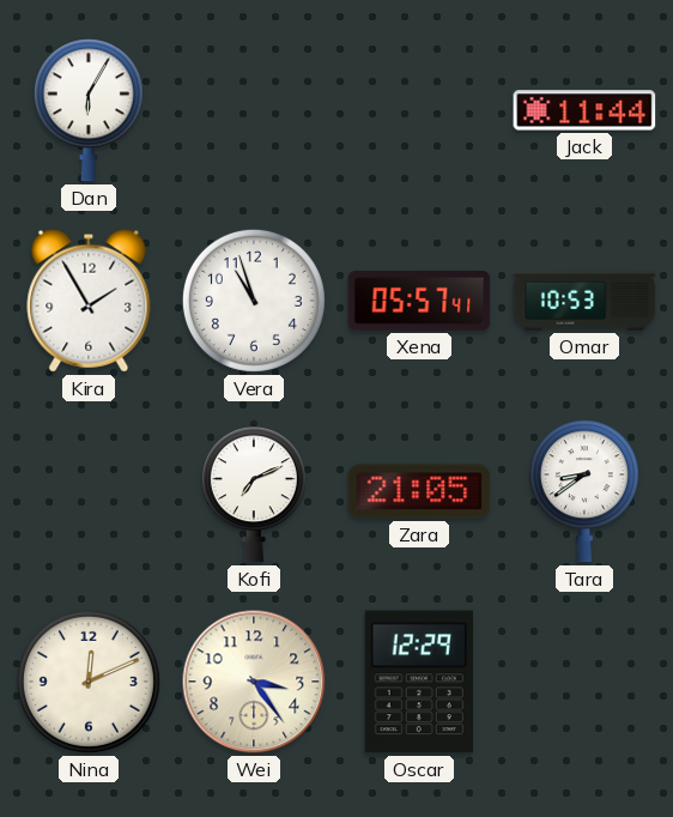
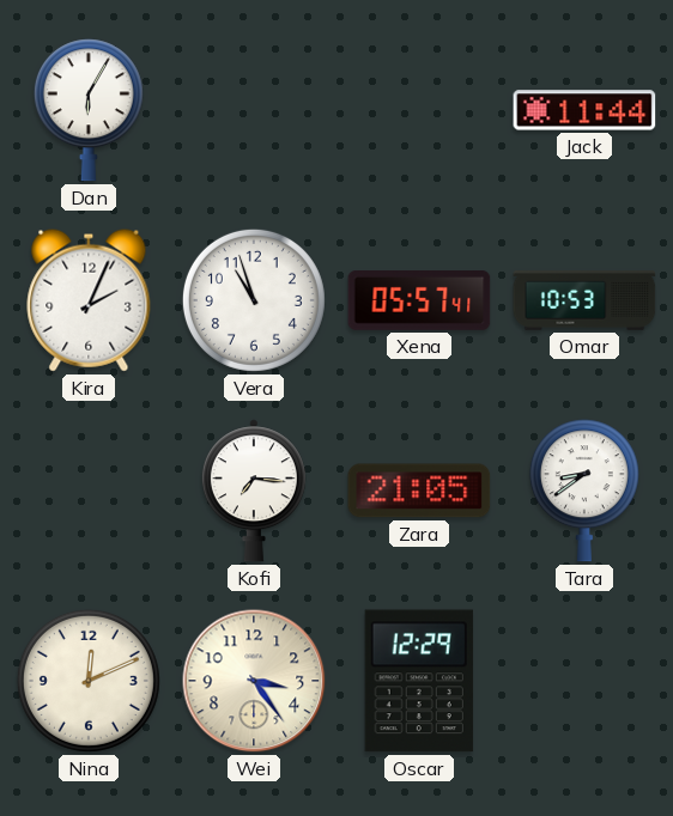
Kira: 1:55 -> 2:04
Kofi: 7:11 -> 7:16
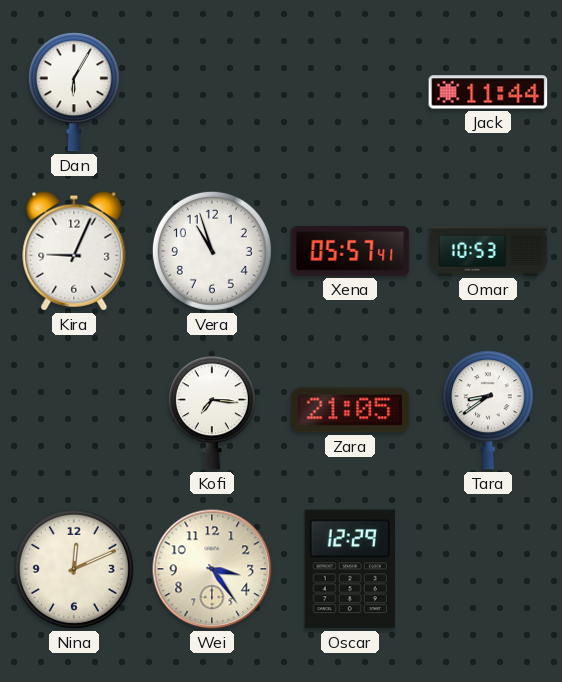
Kira: 2:04 -> 9:04
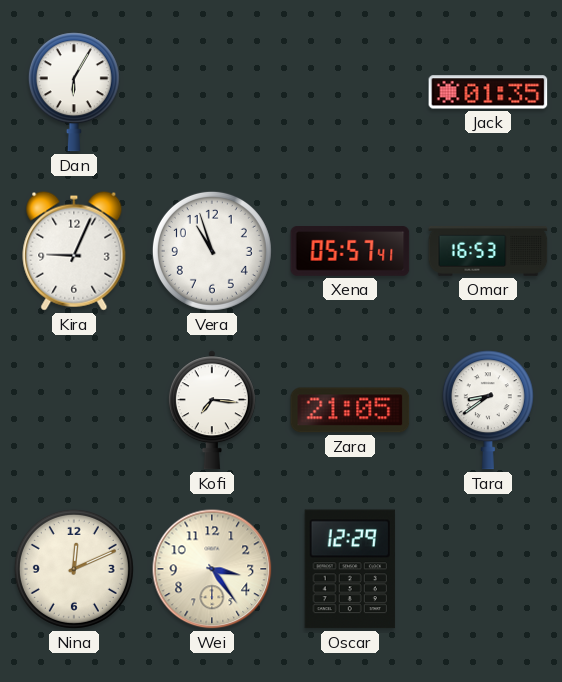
Jack: 11:44 -> 01:35
Omar: 10:53 -> 16:53
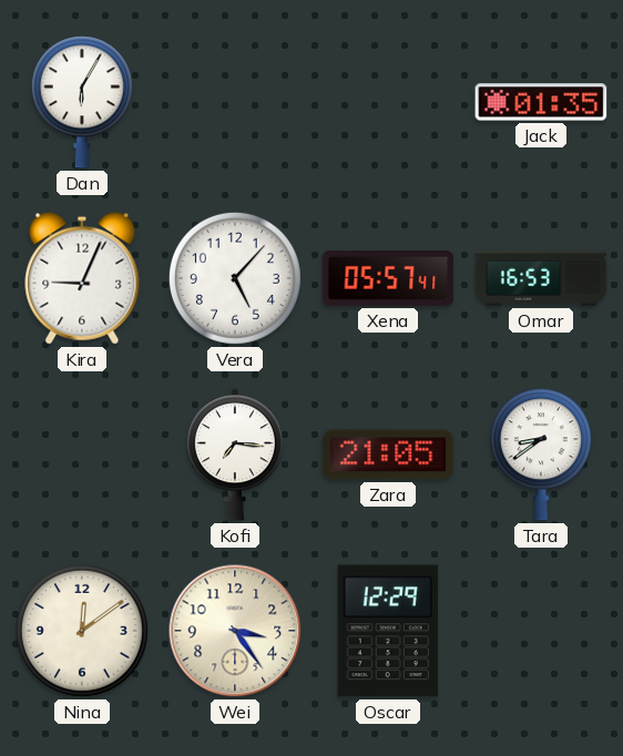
Vera: 10:57 -> 5:07
Nina: 12:11 -> 12:09
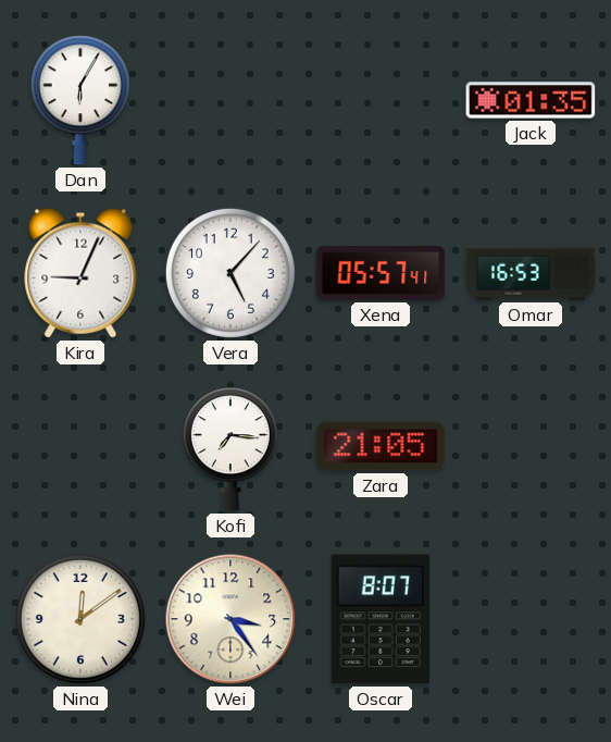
Tara: 8:39 -> none
Oscar: 12:29 -> 8:07
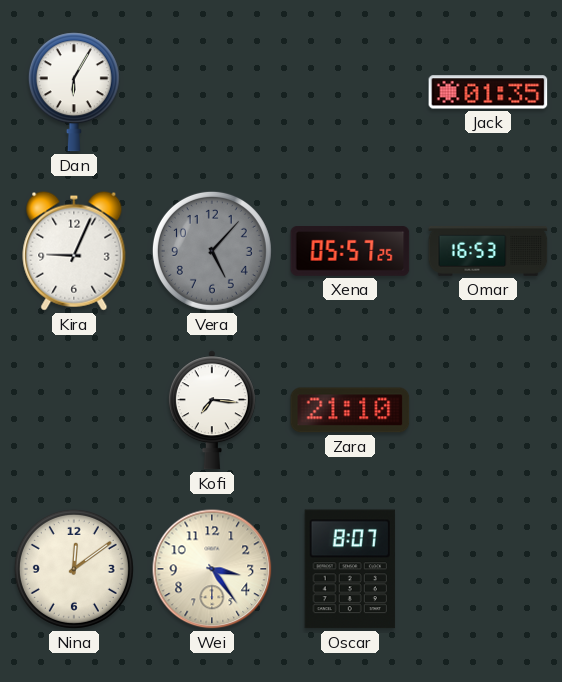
Vera dial: white -> grey
Xena: 05:57:41 -> 05:57:25
Zara: 21:05 -> 21:10
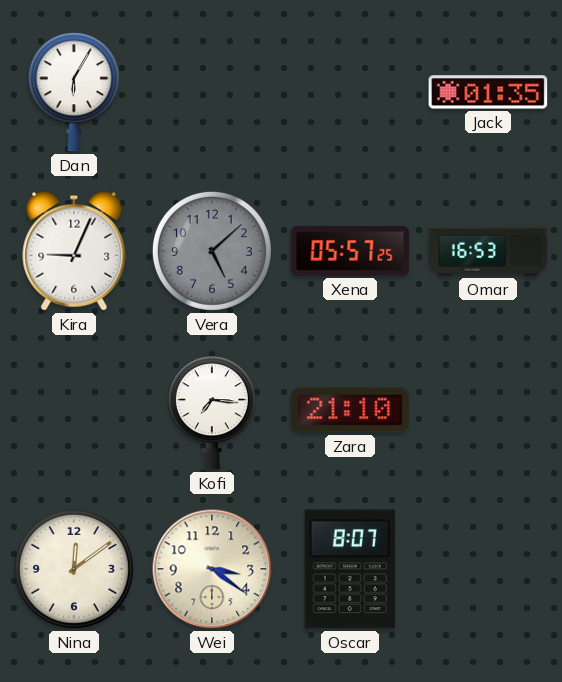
Vera: 5:07 -> 5:08
Wei: 3:24 -> 3:21
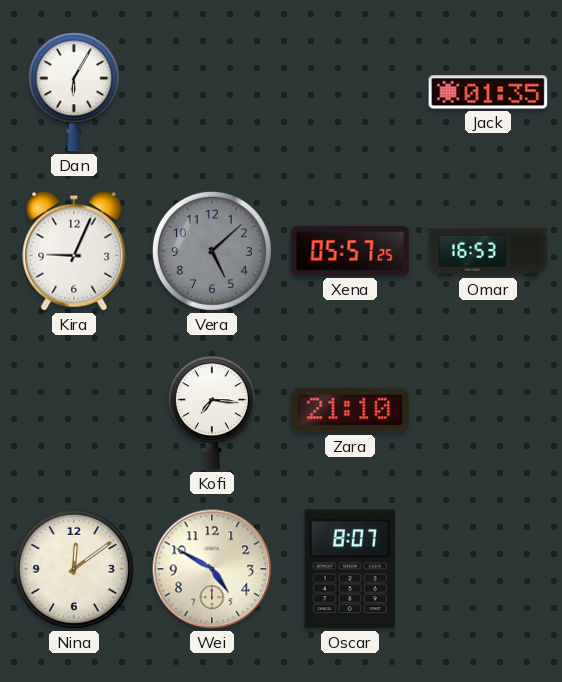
Wei: 3:21 -> 4:50
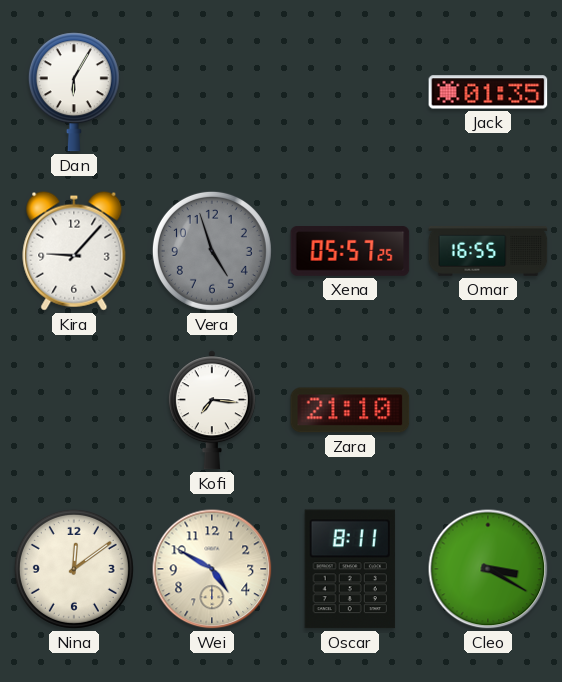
Kira: 9:04 -> 9:07
Vera: 5:08 -> 4:57
Omar: 16:53 -> 16:55
Oscar: 8:07 -> 8:11
Cleo: none -> 3:20
